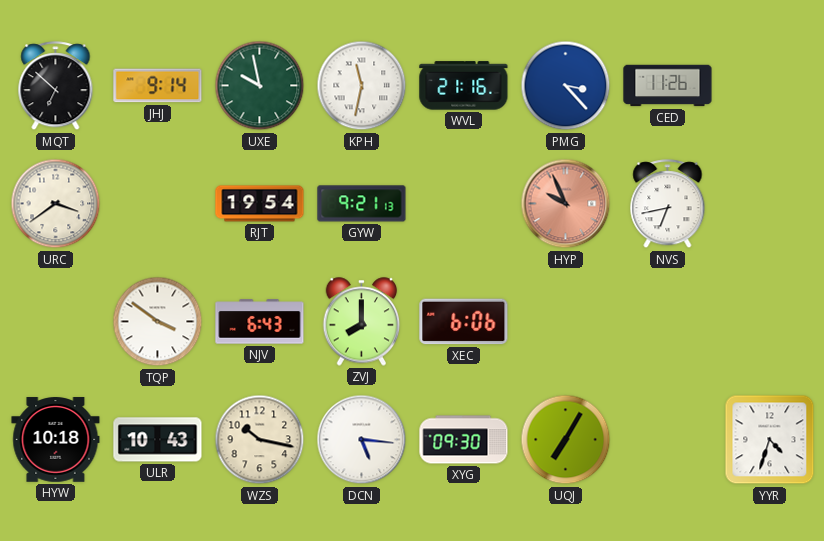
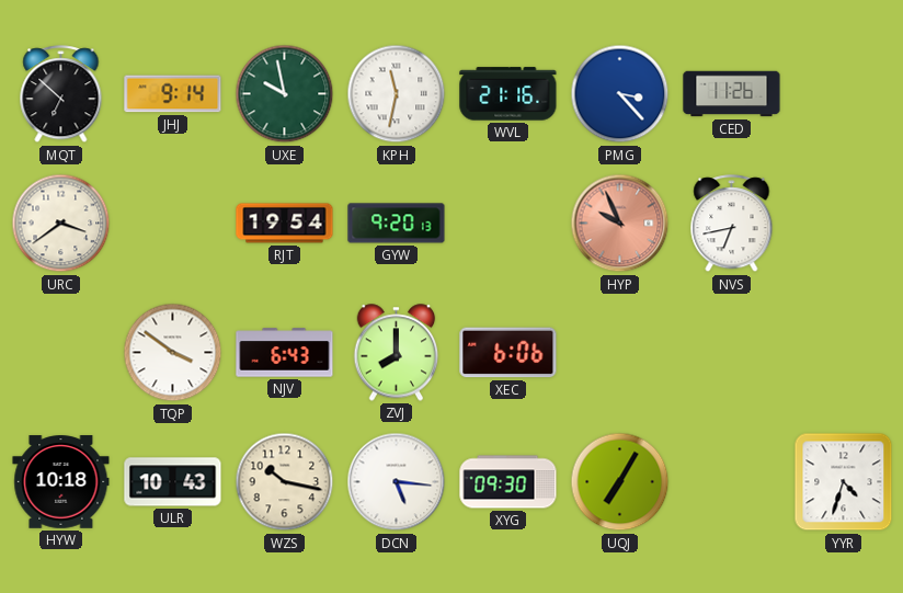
GYW: 9:21 -> 9:20
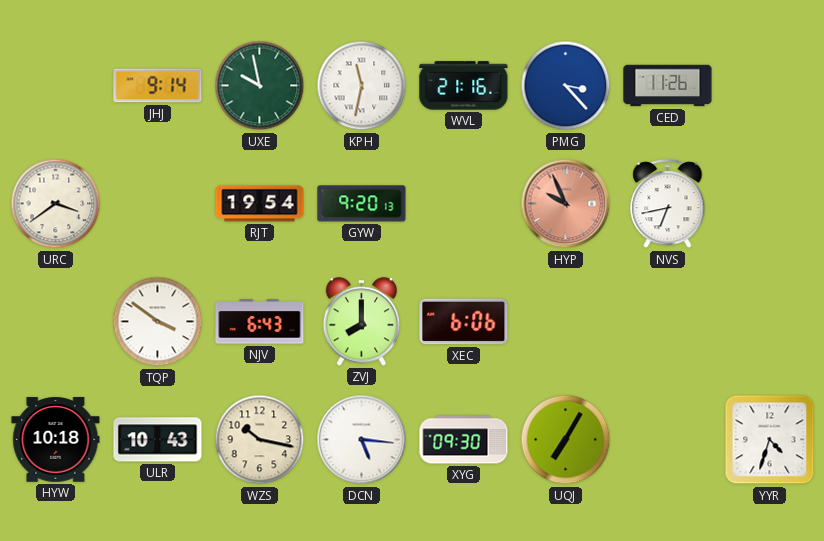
MQT: 6:52 -> none
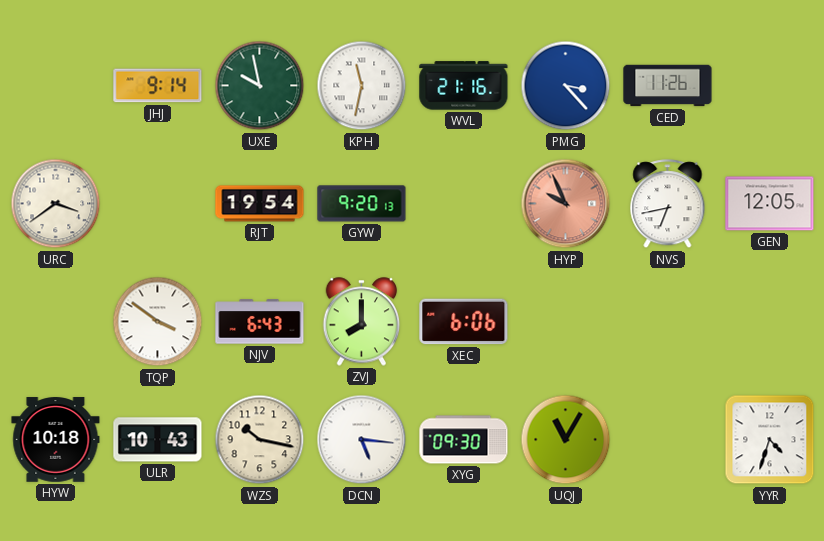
GEN: none -> 12:05
UQJ: 7:05 -> 11:05
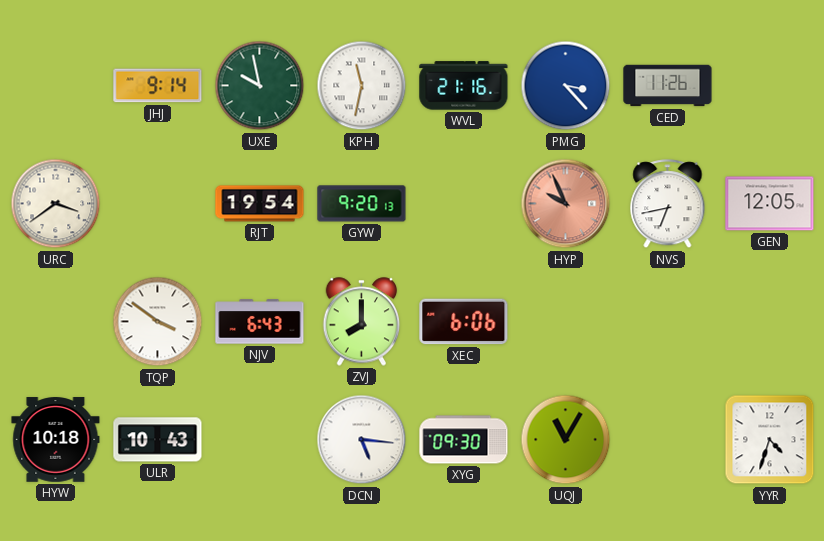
WZS: 10:17 -> none
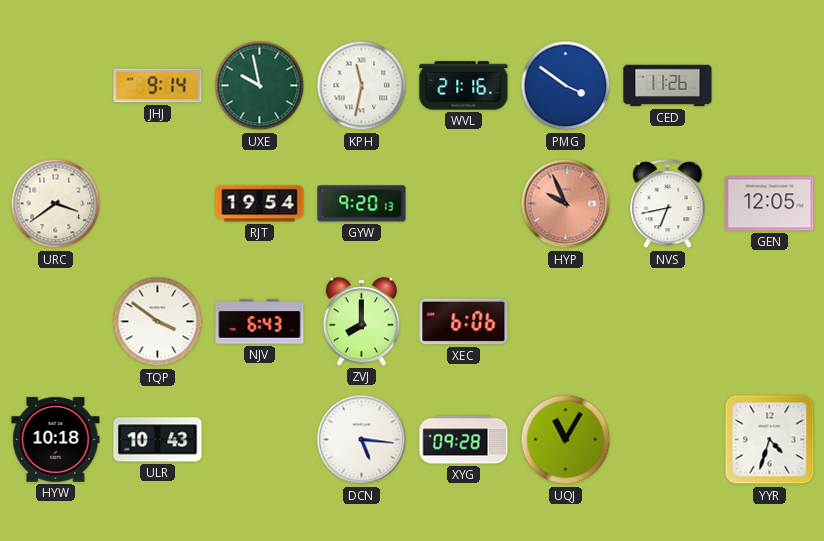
PMG: 3:23 -> 3:51
XYG: 09:30 -> 09:28
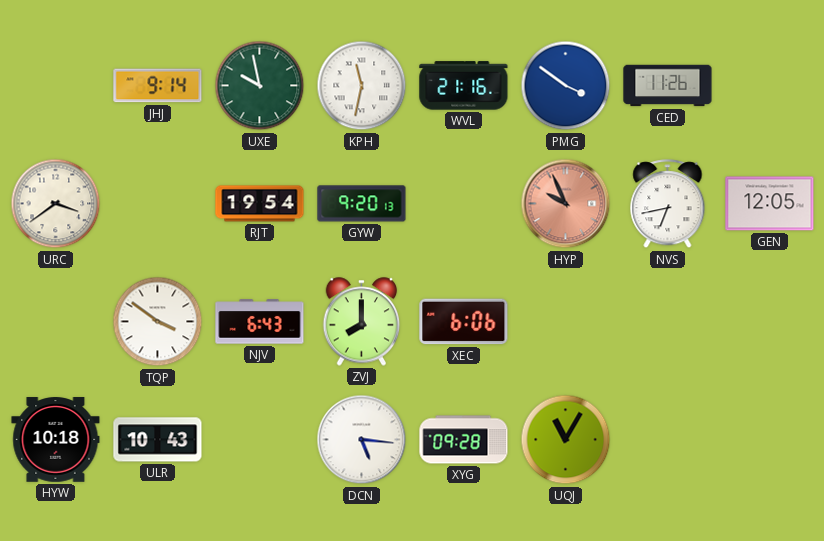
YYR: 4:33 -> none
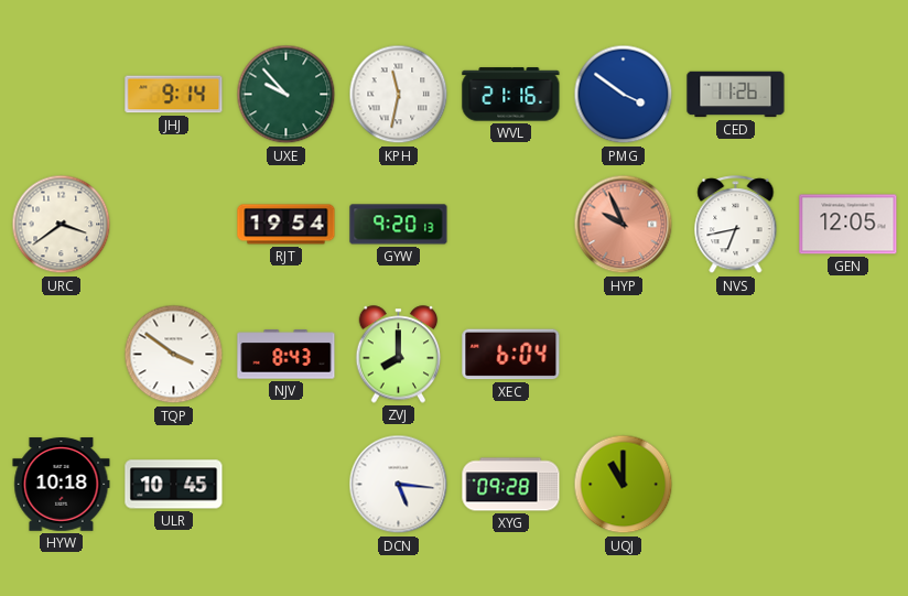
UXE: 9:58 -> 9:53
NJV: 6:43 -> 8:43
XEC: 6:06 -> 6:04
ULR: 10:43 -> 10:45
UQJ: 11:05 -> 11:00
